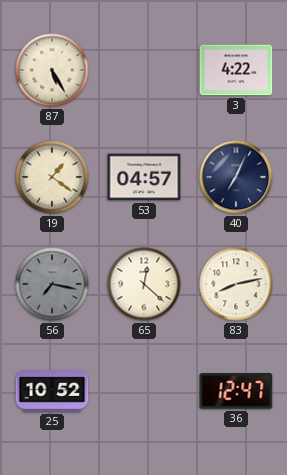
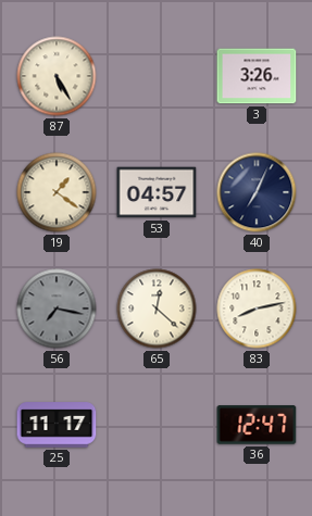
3: 4:22 -> 3:26
25: 10:52 -> 11:17
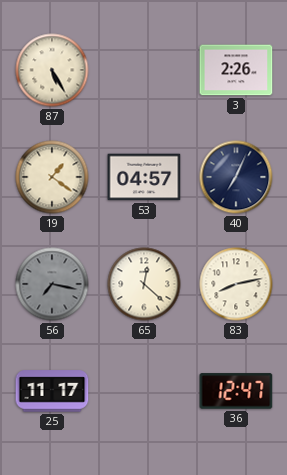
3: 3:26 -> 2:26
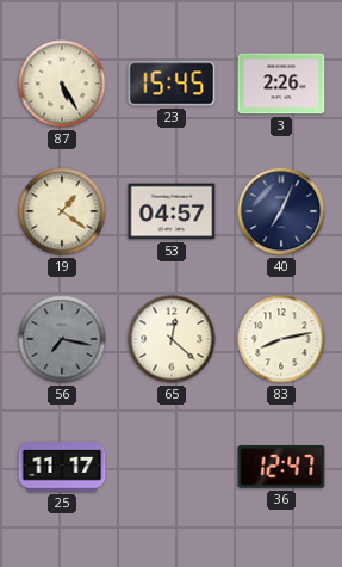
23: none -> 15:45
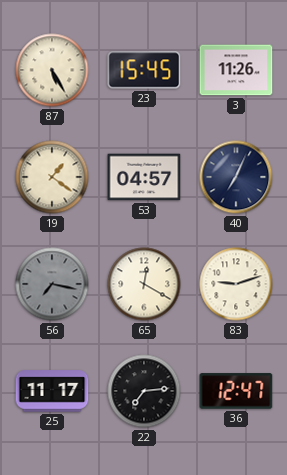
3: 2:26 -> 11:26
65: 12:22 -> 12:20
83: 8:13 -> 9:12
22: none -> 7:14
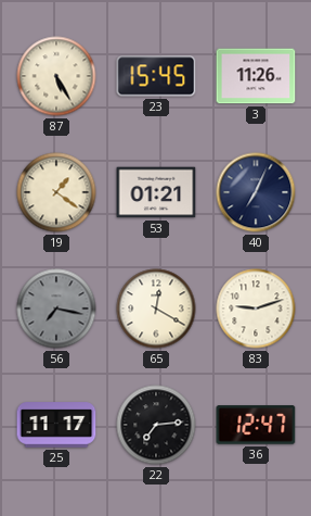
53: 04:57 -> 01:21
